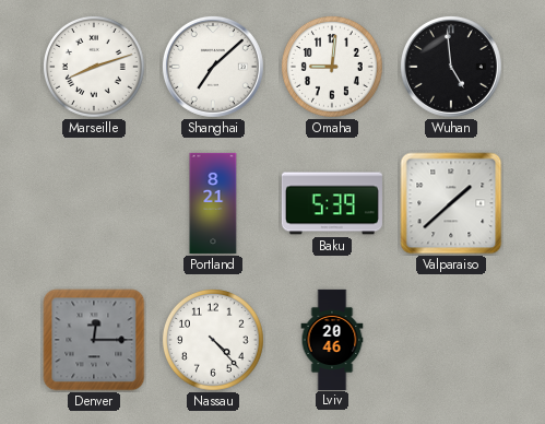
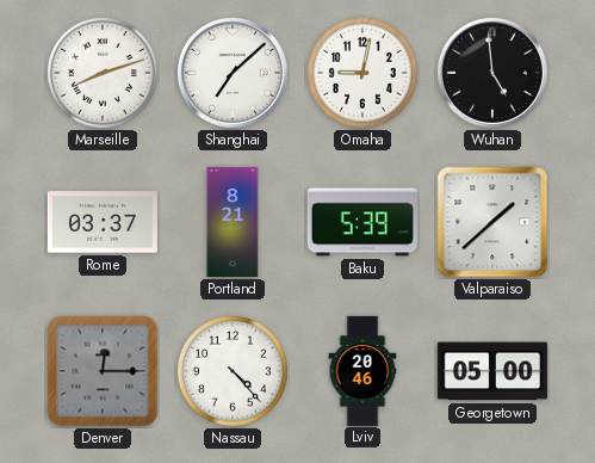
Omaha: 9:01 -> 9:02
Rome: none -> 03:37
Georgetown: none -> 05:00
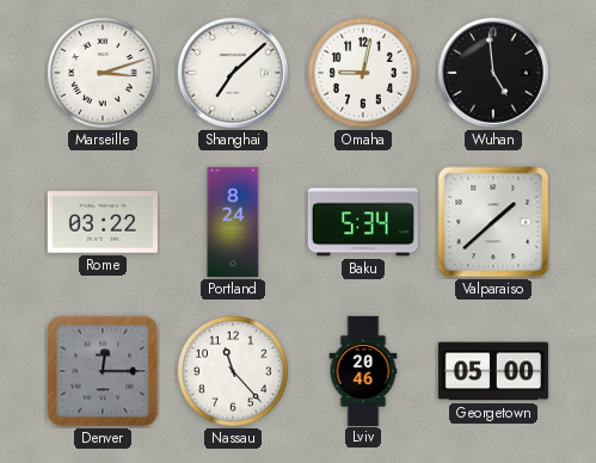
Marseille: 8:12 -> 3:12
Rome: 03:37 -> 03:22
Portland: 8:21 -> 8:24
Baku: 5:39 -> 5:34
Nassau: 4:23 -> 11:23
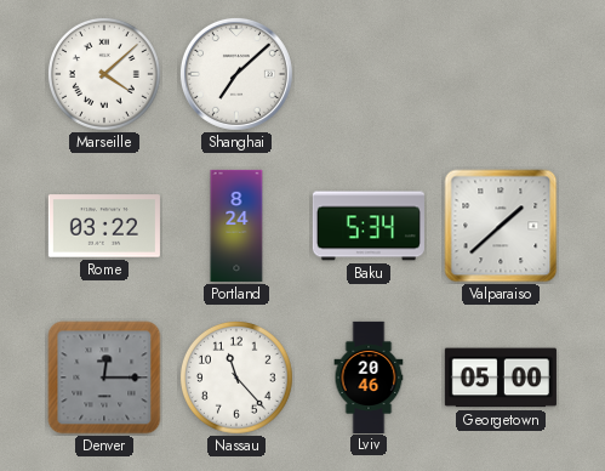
Marseille: 3:12 -> 4:08
Omaha: 9:02 -> none
Wuhan: 4:59 -> none
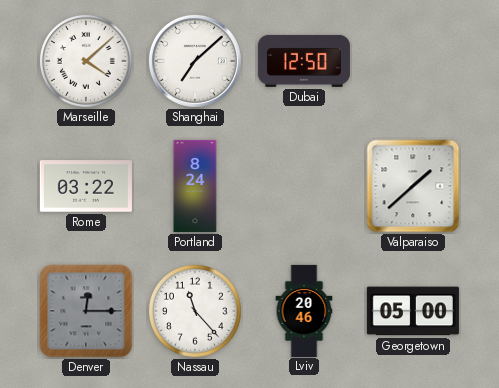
Dubai: none -> 12:50
Baku: 5:34 -> none
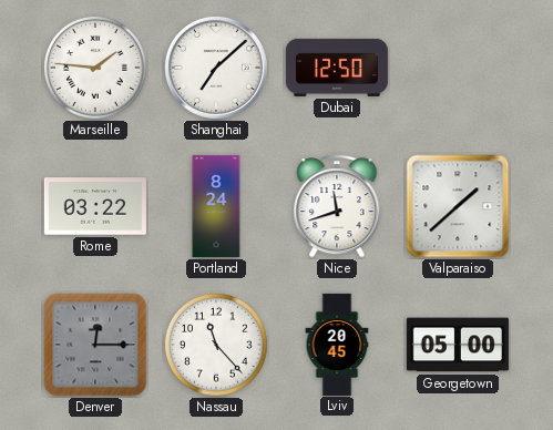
Marseille: 4:08 -> 1:46
Nice: none -> 11:42
Lviv: 20:46 -> 20:45
